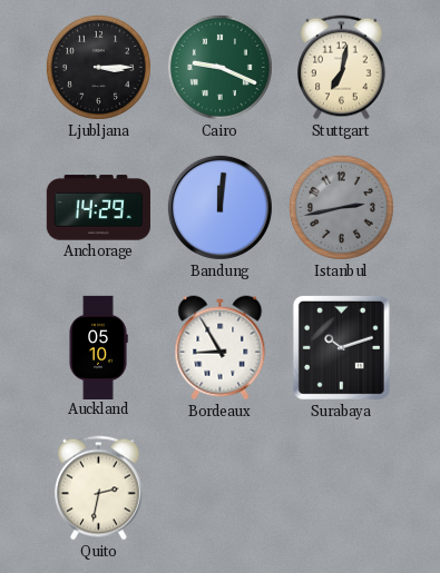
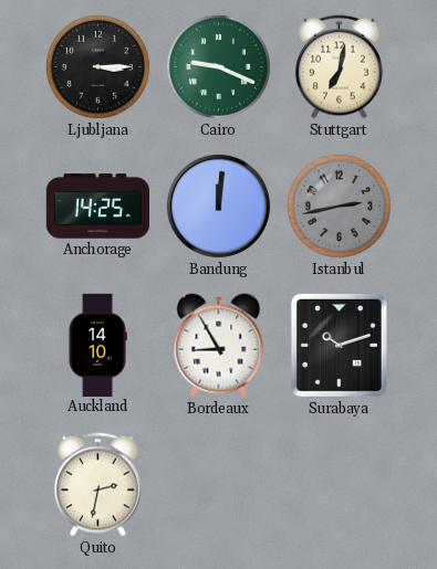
Anchorage: 14:29 -> 14:25
Auckland: 05:10 -> 14:10
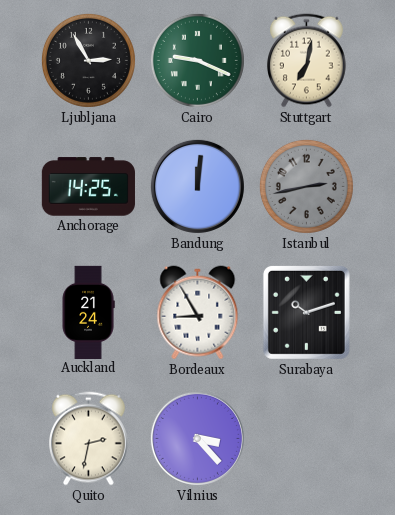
Ljubljana: 3:15 -> 2:55
Auckland: 14:10 -> 21:24
Vilnius: none -> 3:23
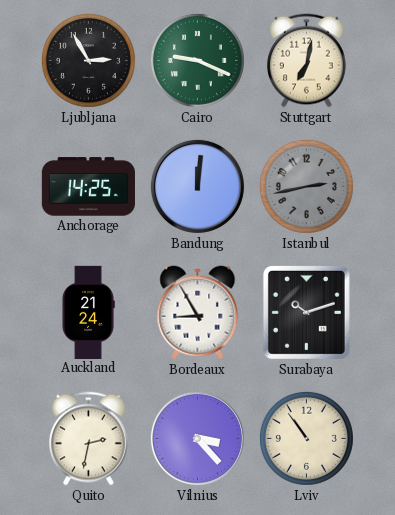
Lviv: none -> 10:54
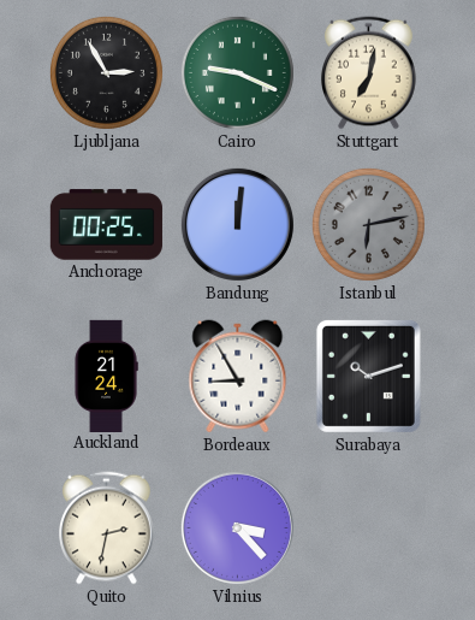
Anchorage: 14:25 -> 00:25
Istanbul: 2:43 -> 6:13
Lviv: 10:54 -> none
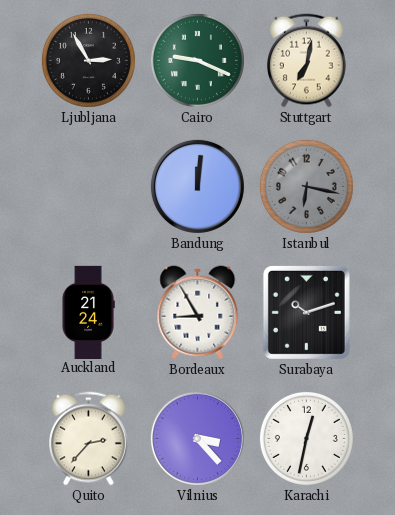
Anchorage: 00:25 -> none
Istanbul: 6:13 -> 6:17
Quito: 2:32 -> 2:37
Karachi: none -> 12:32
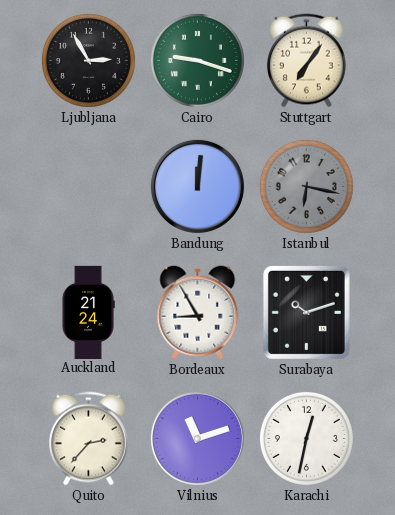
Cairo: 9:19 -> 9:18
Stuttgart: 7:02 -> 7:06
Vilnius: 3:23 -> 11:12
